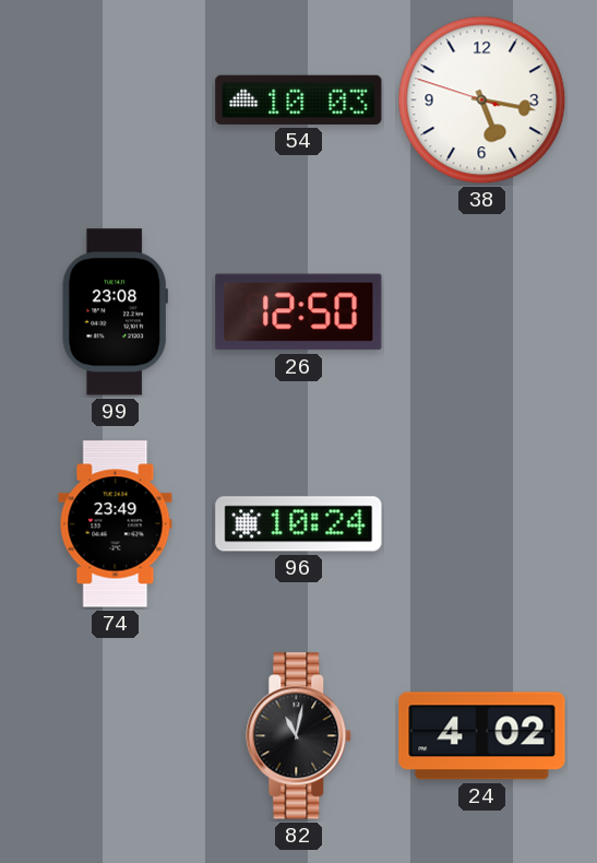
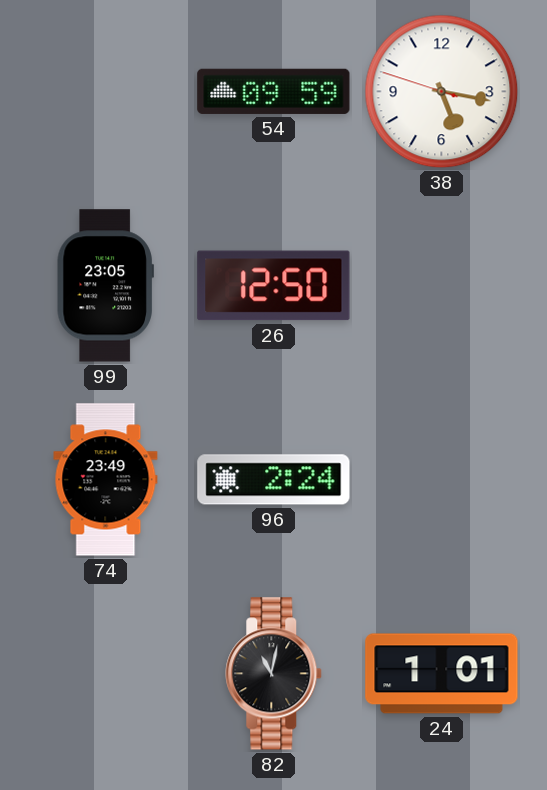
54: 10:03 -> 09:59
99: 23:08 -> 23:05
96: 10:24 -> 2:24
24: 4:02 -> 1:01
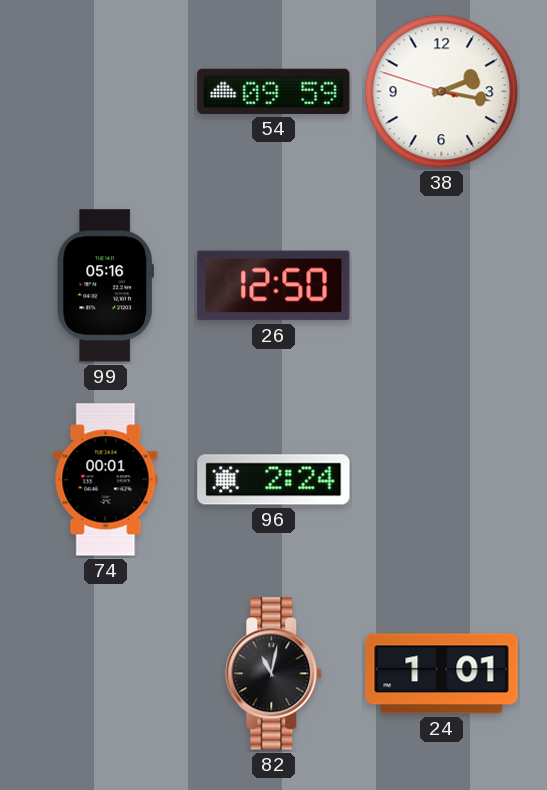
38: 5:16 -> 2:16
99: 23:05 -> 05:16
74: 23:49 -> 00:01
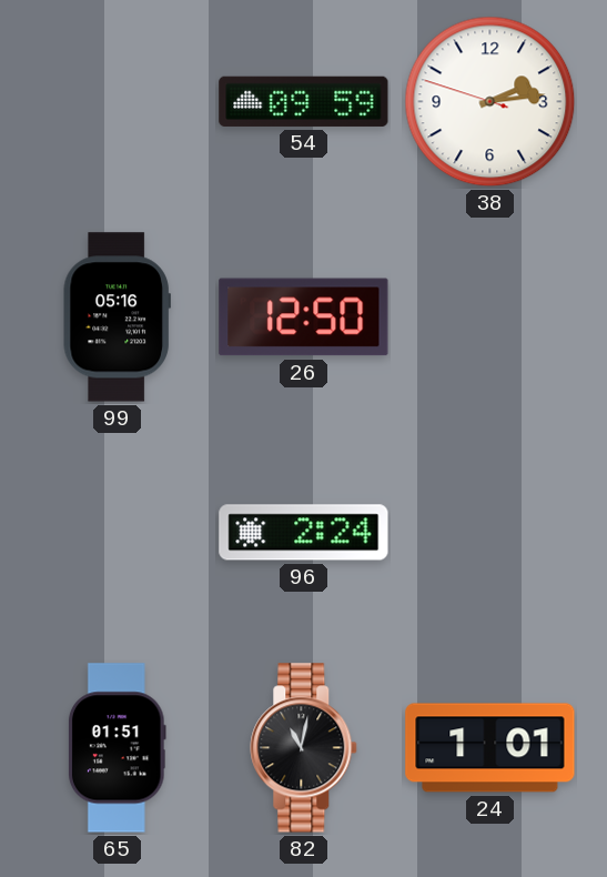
38: 2:16 -> 2:13
74: 00:01 -> none
65: none -> 01:51
